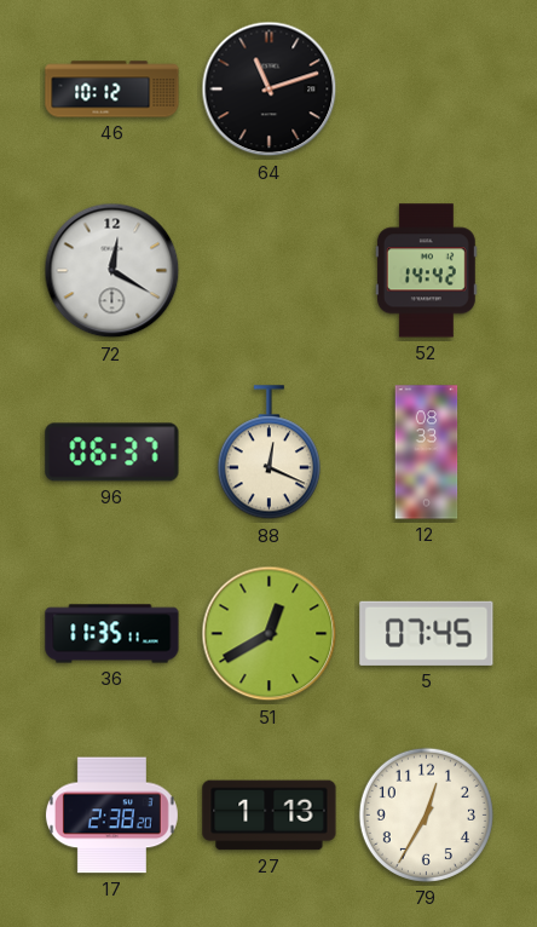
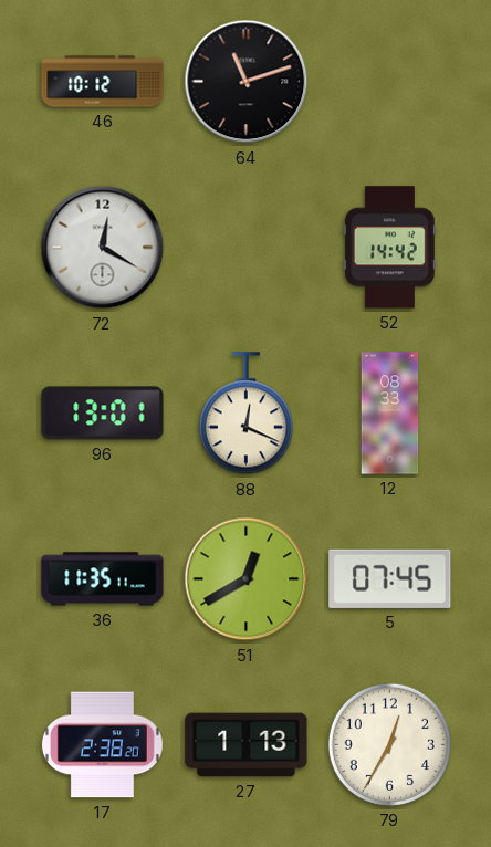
96: 06:37 -> 13:01
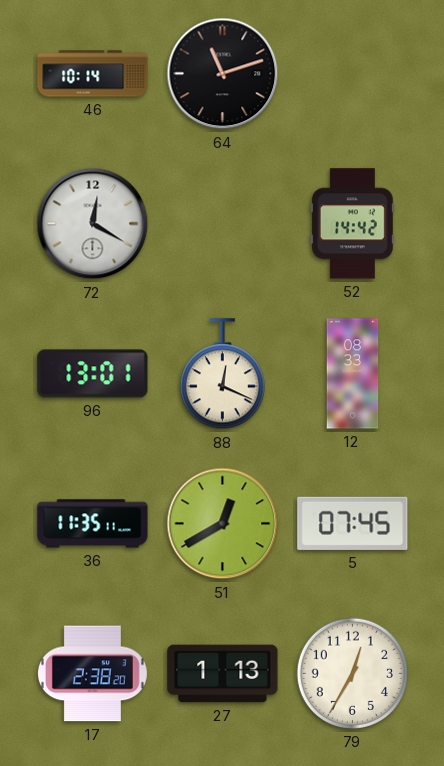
46: 10:12 -> 10:14
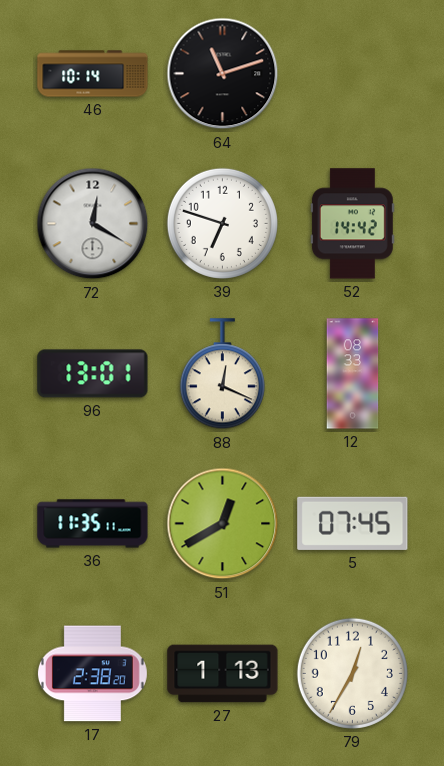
39: none -> 6:48
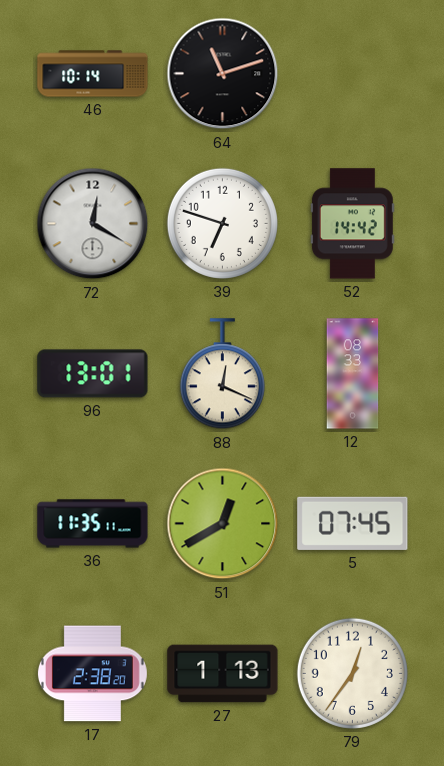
79: 12:35 -> 12:36
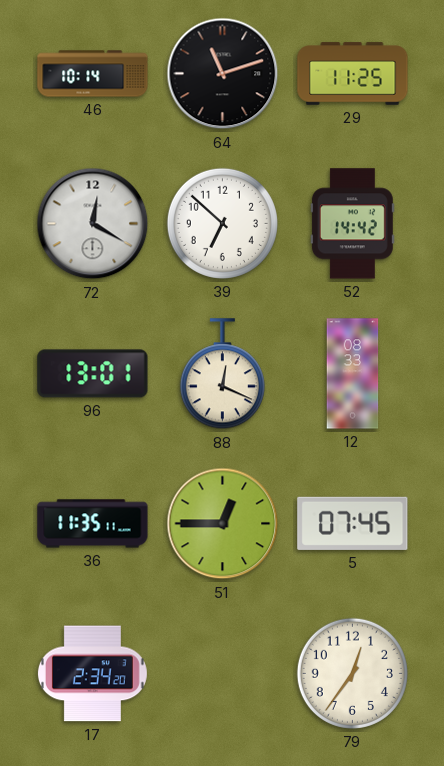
29: none -> 11:25
39: 6:48 -> 6:52
51: 12:40 -> 12:45
17: 2:38 -> 2:34
27: 1:13 -> none
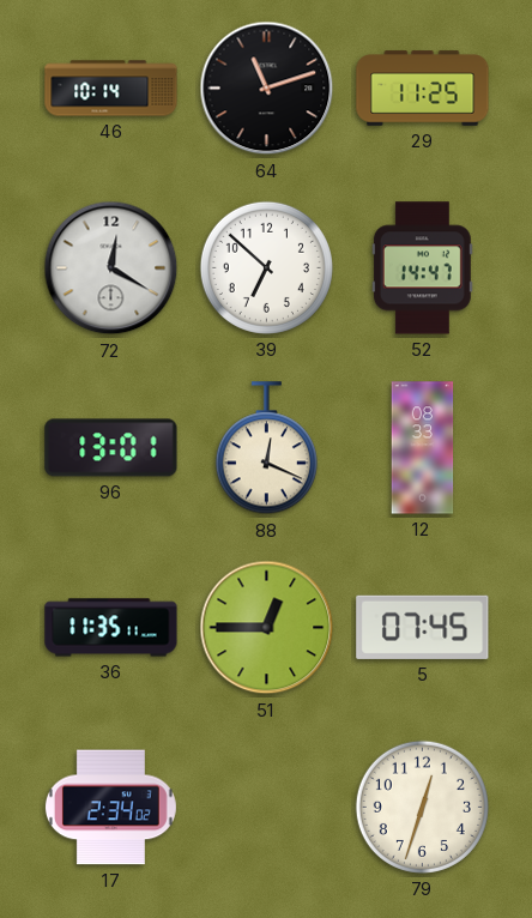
52: 14:42 -> 14:47
17: 2:34:20 -> 2:34:02
79: 12:36 -> 12:33
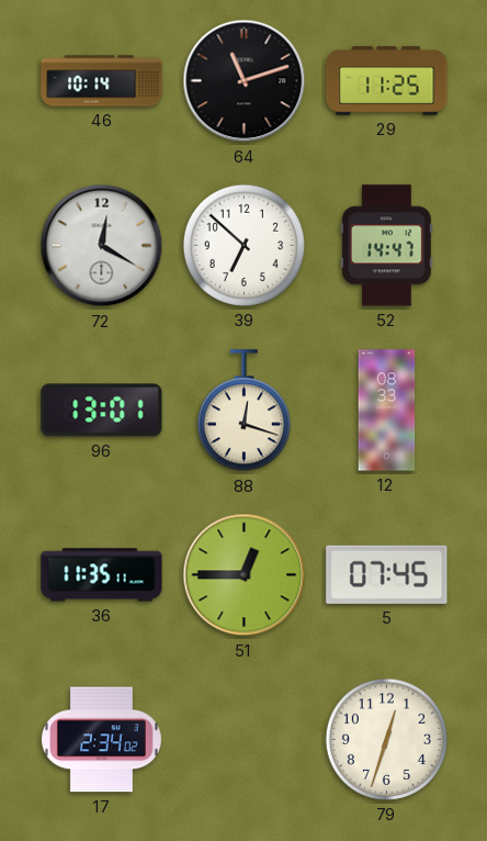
88: 12:19 -> 12:18
